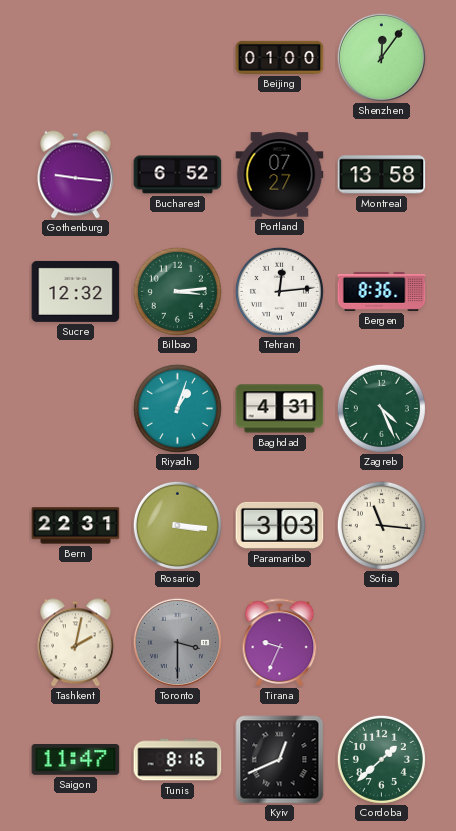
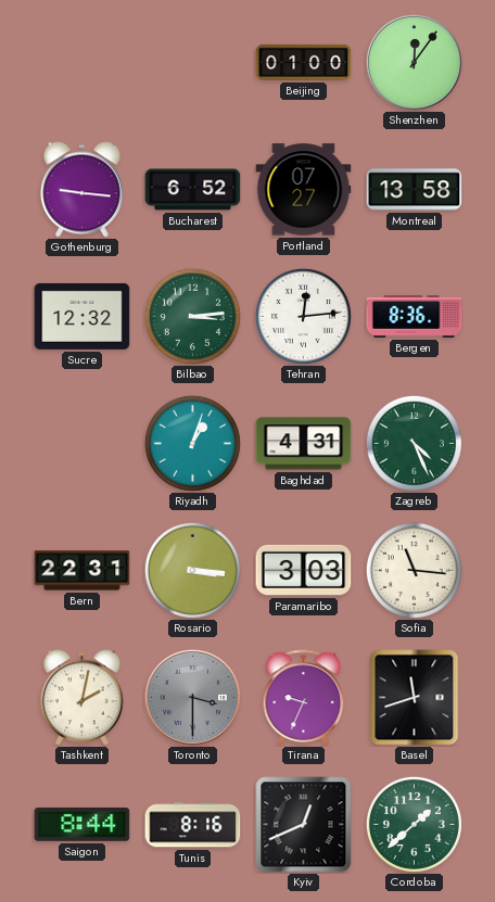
Basel: none -> 11:42
Saigon: 11:47 -> 8:44
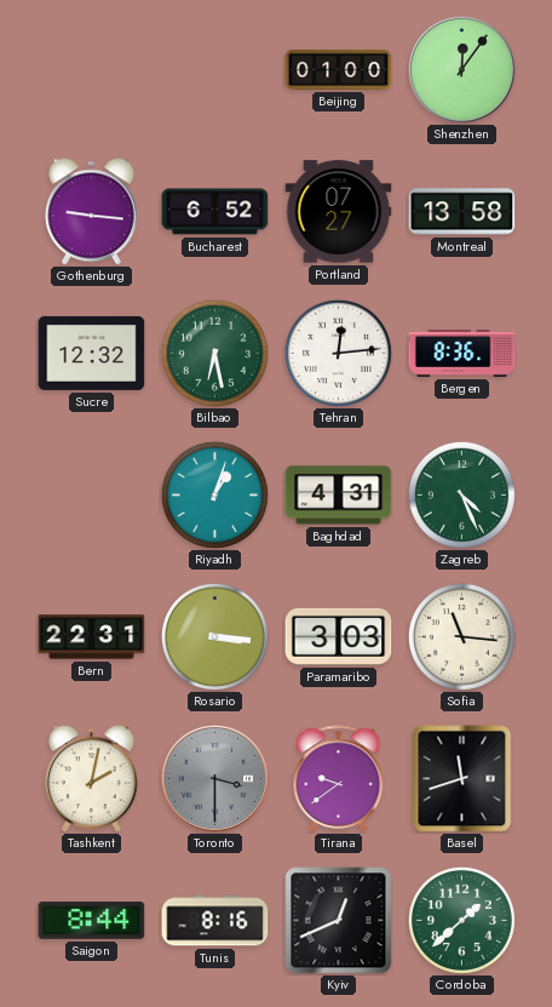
Bilbao: 3:14 -> 6:28
Tirana: 9:34 -> 9:39
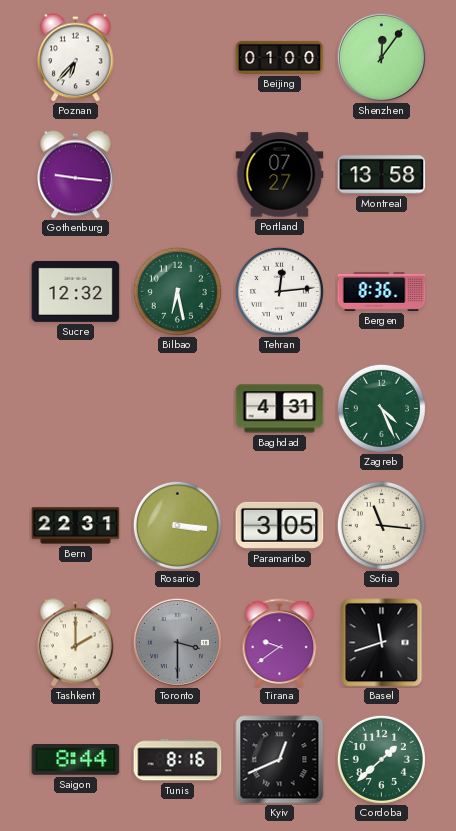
Poznan: none -> 6:37
Bucharest: 6:52 -> none
Riyadh: 1:03 -> none
Paramaribo: 3:03 -> 3:05
Tashkent: 2:02 -> 2:00
